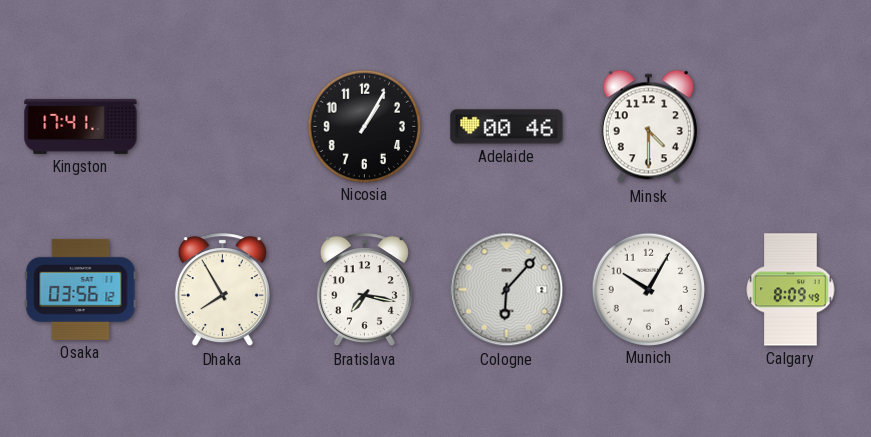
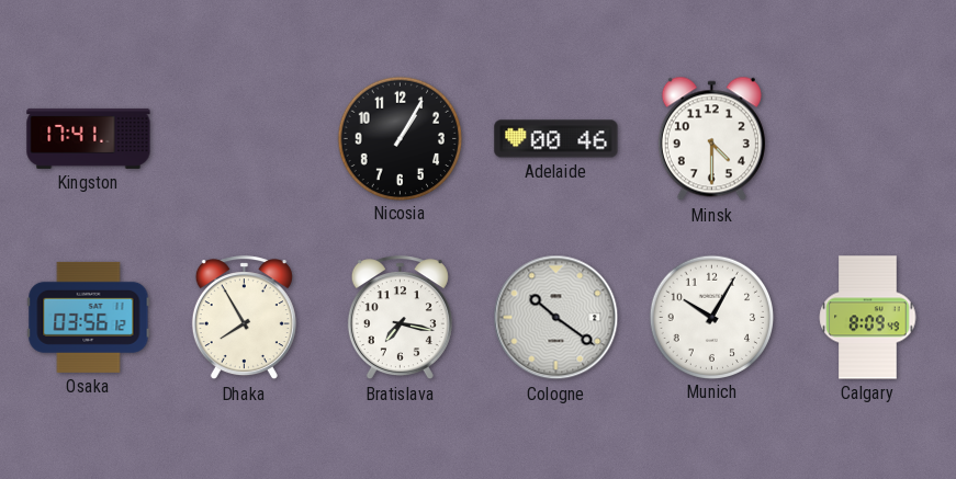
Cologne: 6:07 -> 10:21
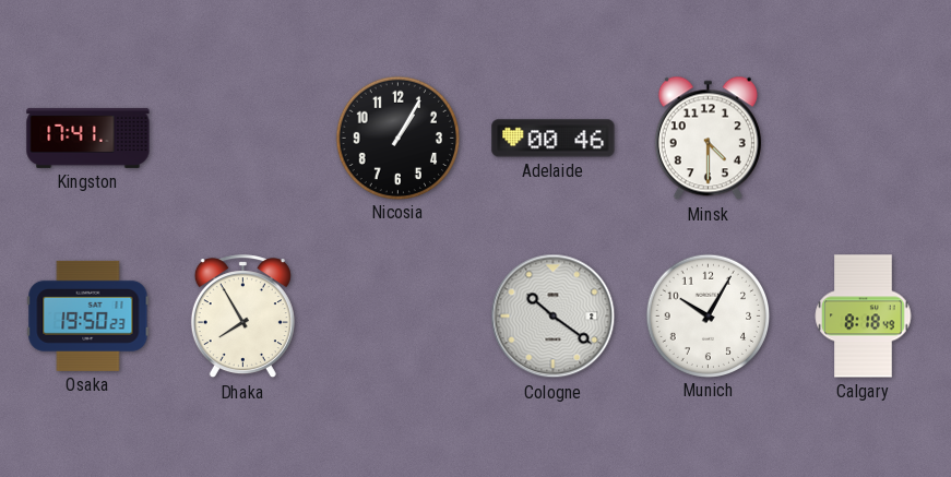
Osaka: 03:56 -> 19:50
Bratislava: 7:17 -> none
Calgary: 8:09 -> 8:18
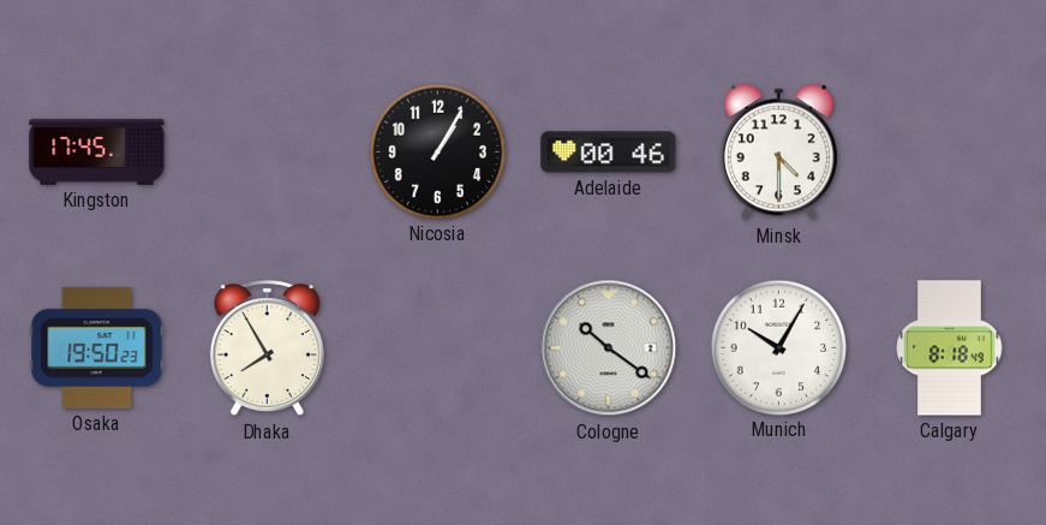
Kingston: 17:41 -> 17:45
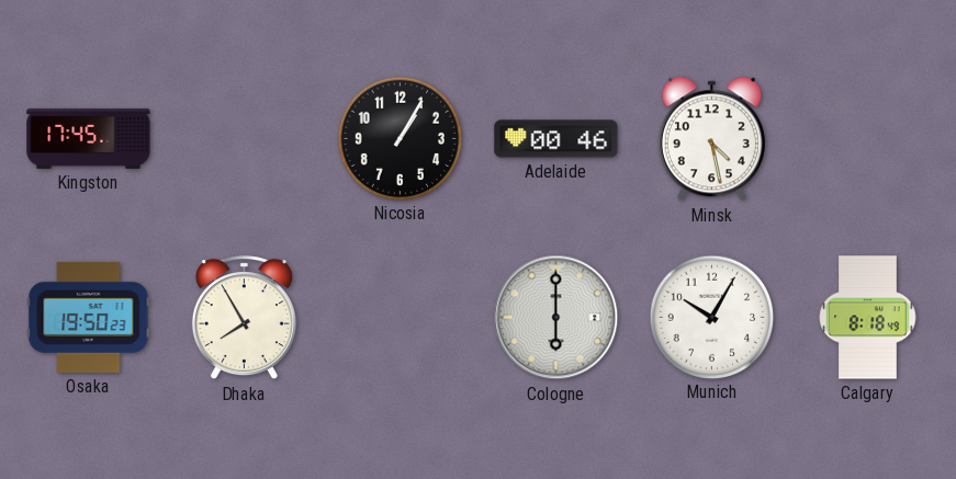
Minsk: 4:30 -> 4:28
Cologne: 10:21 -> 6:00
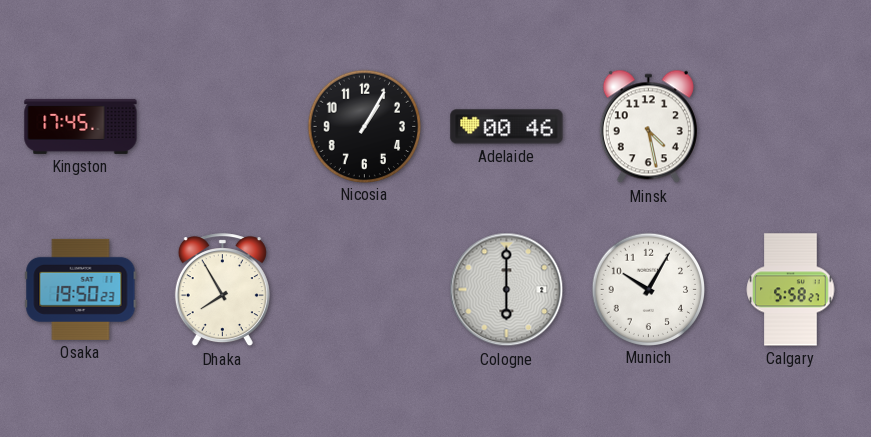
Calgary: 8:18 -> 5:58
